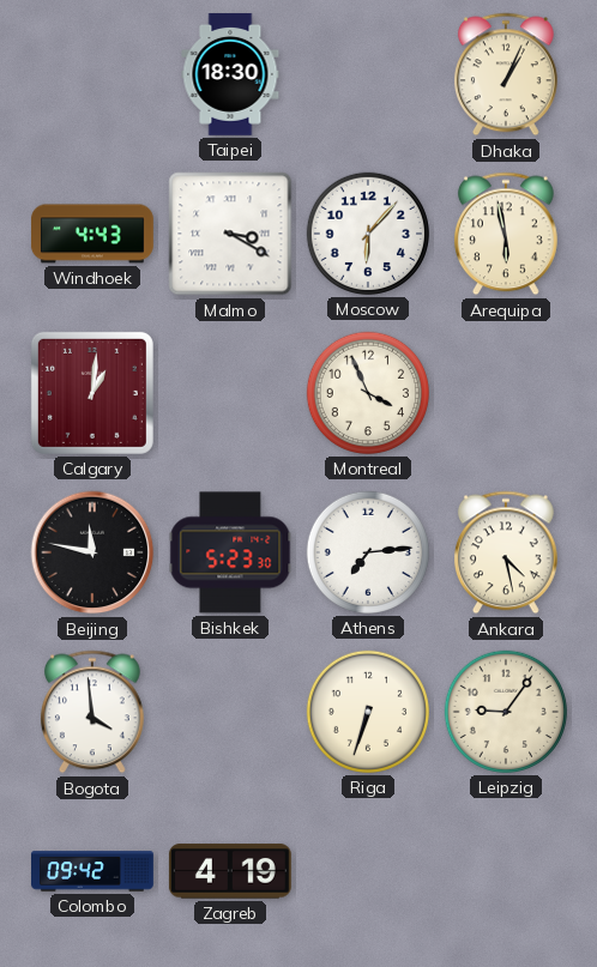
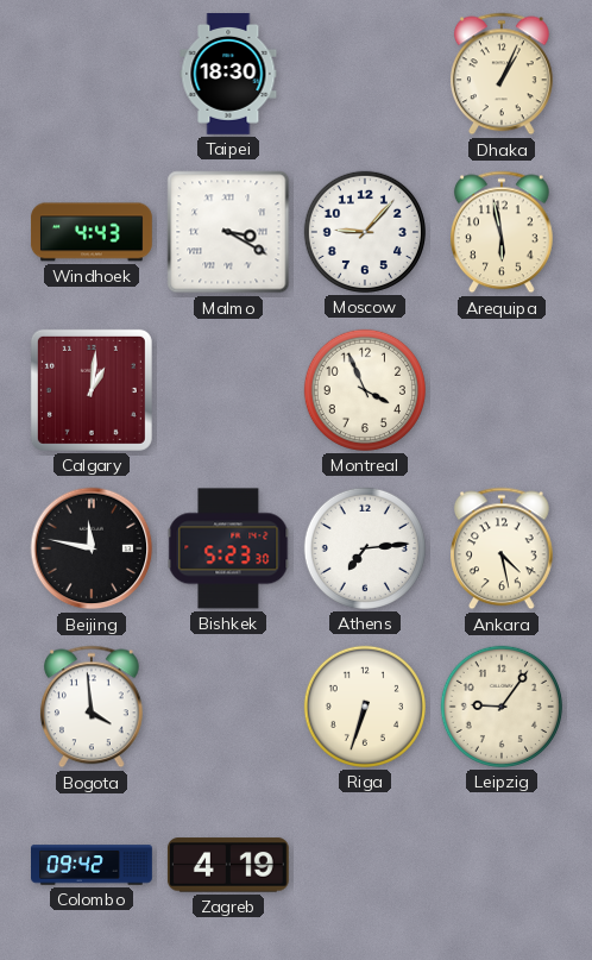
Moscow: 6:07 -> 9:07
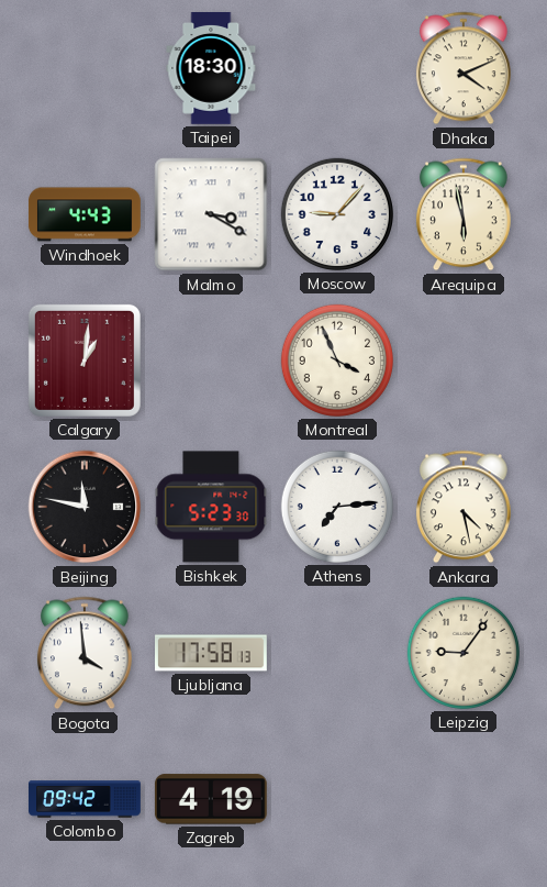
Dhaka: 1:04 -> 4:11
Ljubljana: none -> 17:58
Riga: 6:33 -> none
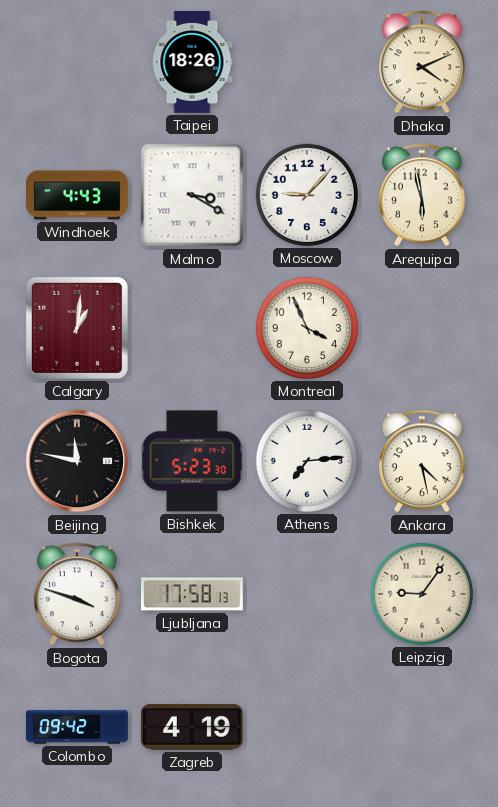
Taipei: 18:30 -> 18:26
Bogota: 3:59 -> 3:48
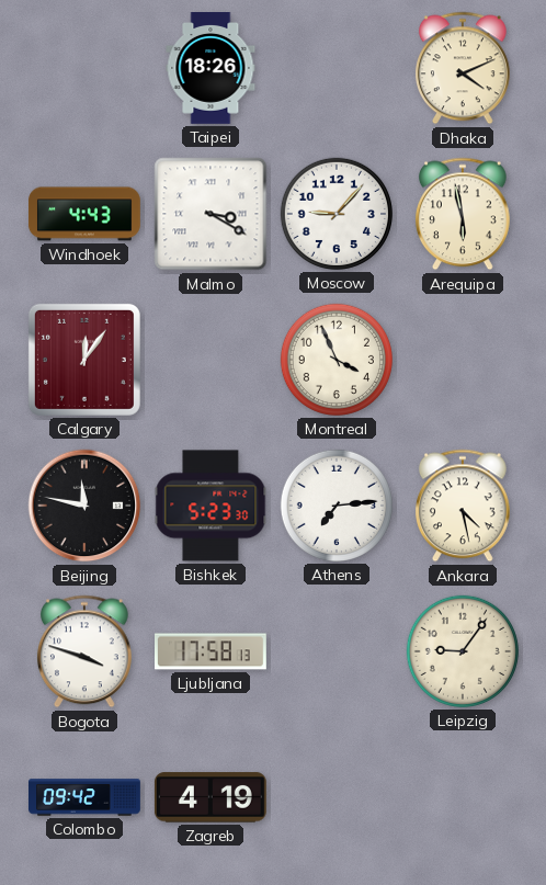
Calgary: 1:01 -> 12:06
